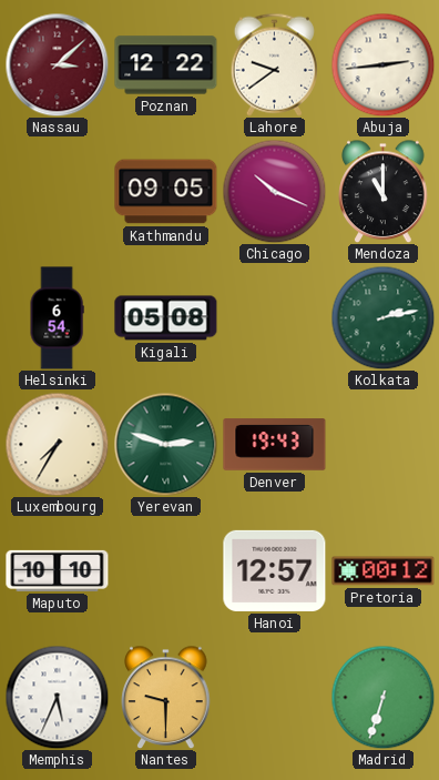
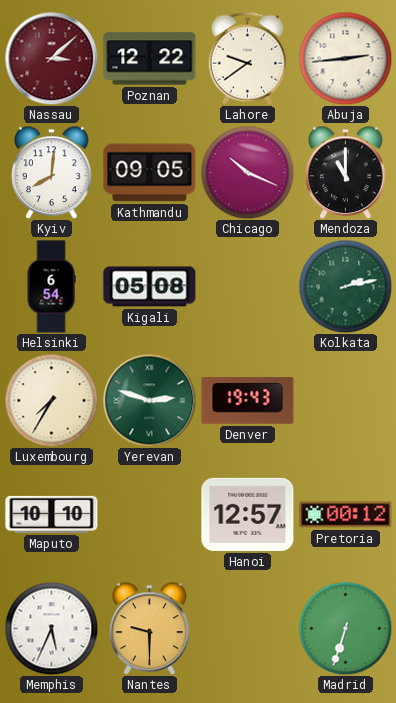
Kyiv: none -> 8:01
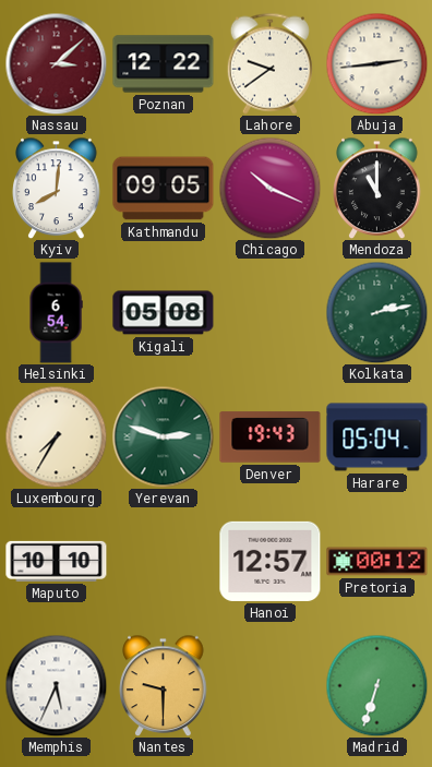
Harare: none -> 05:04
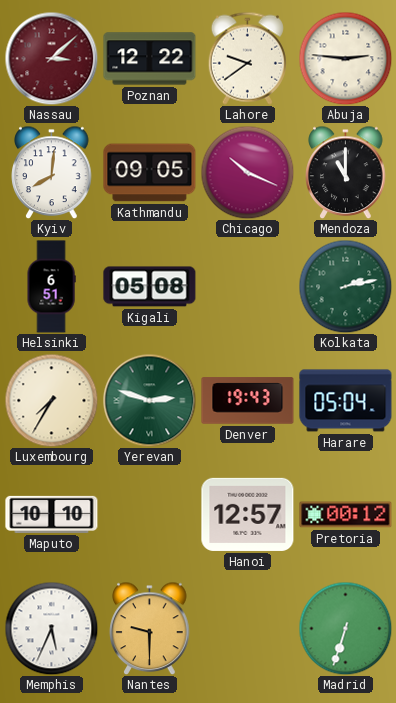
Abuja: 2:44 -> 2:46
Helsinki: 6:54 -> 6:51
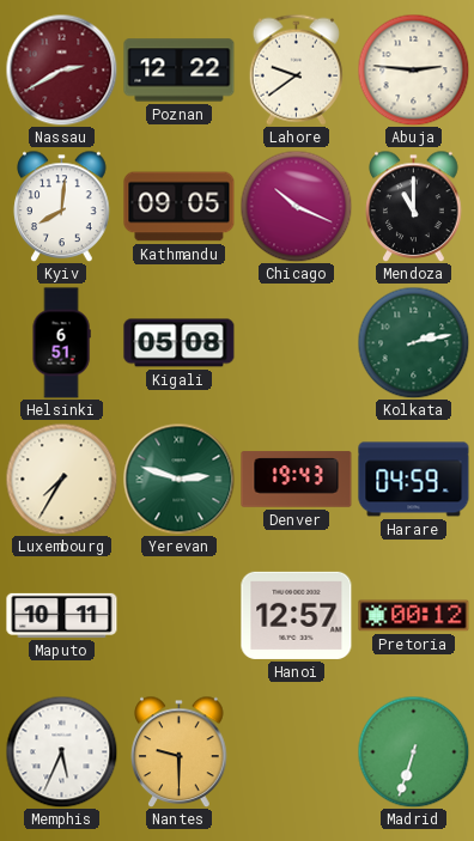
Nassau: 3:08 -> 2:40
Harare: 05:04 -> 04:59
Maputo: 10:10 -> 10:11
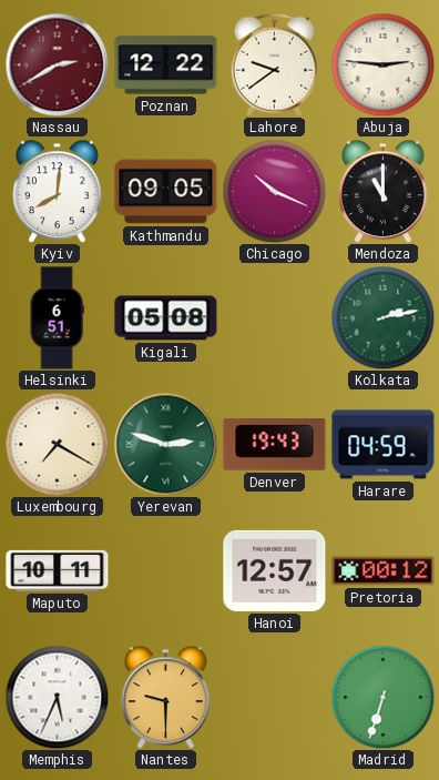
Luxembourg: 7:35 -> 7:20
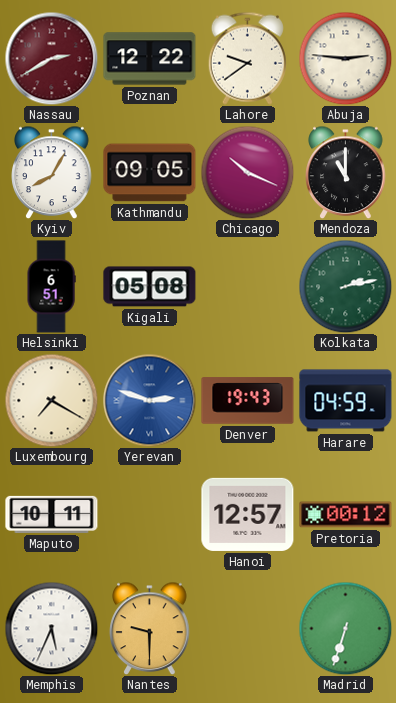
Kyiv: 8:01 -> 8:05
Yerevan dial: green -> blue
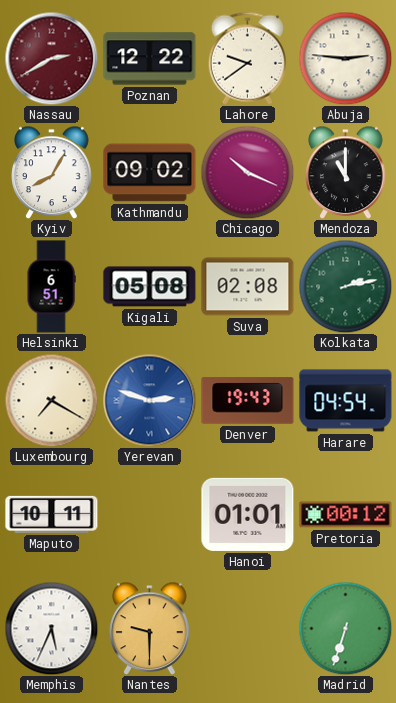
Kathmandu: 09:05 -> 09:02
Suva: none -> 02:08
Harare: 04:59 -> 04:54
Hanoi: 12:57 -> 01:01
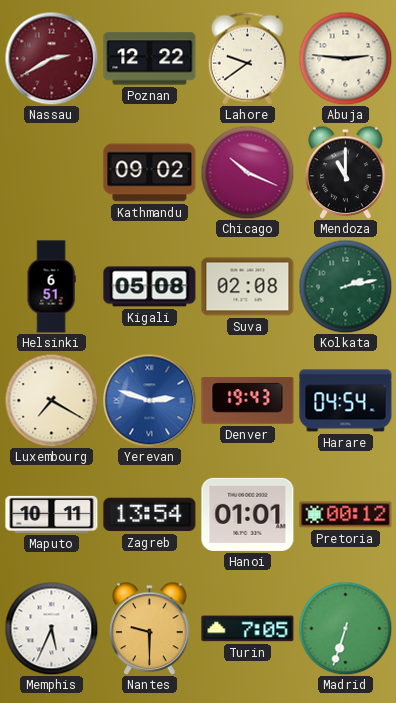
Kyiv: 8:05 -> none
Zagreb: none -> 13:54
Turin: none -> 7:05
